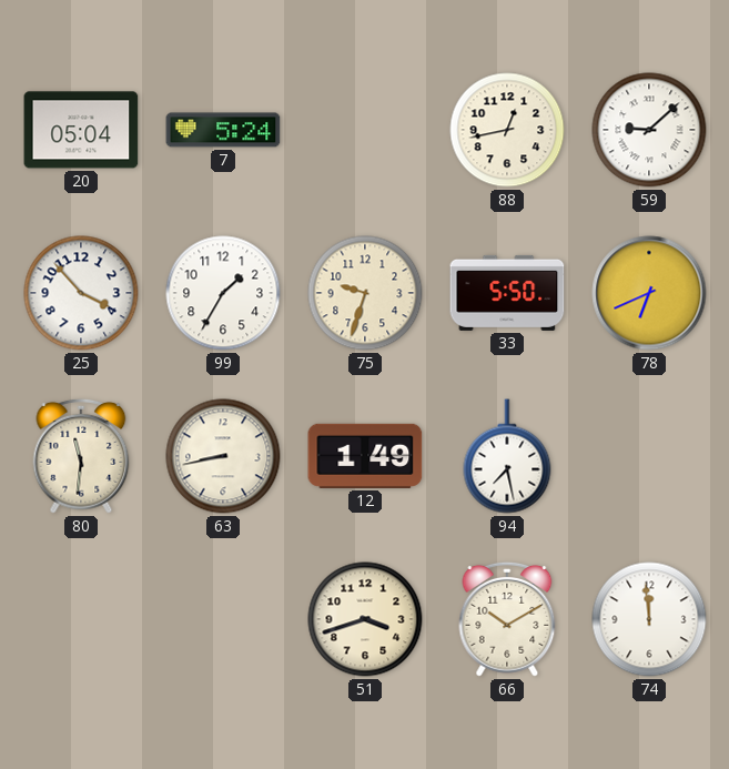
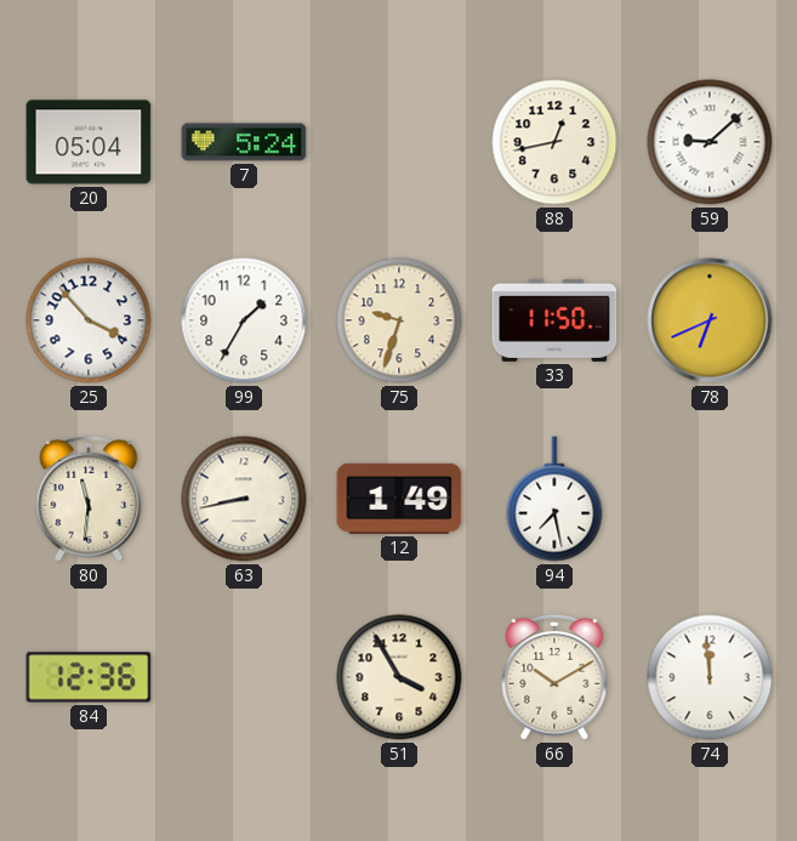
33: 5:50 -> 11:50
84: none -> 12:36
51: 3:42 -> 3:55
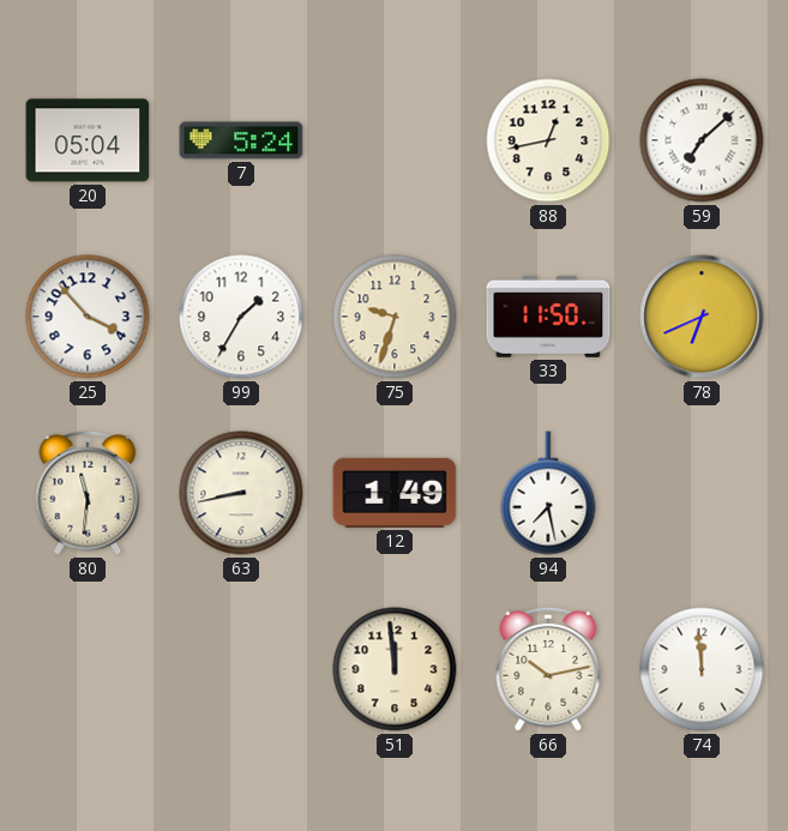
59: 9:08 -> 7:08
84: 12:36 -> none
51: 3:55 -> 11:59
66: 10:10 -> 10:13
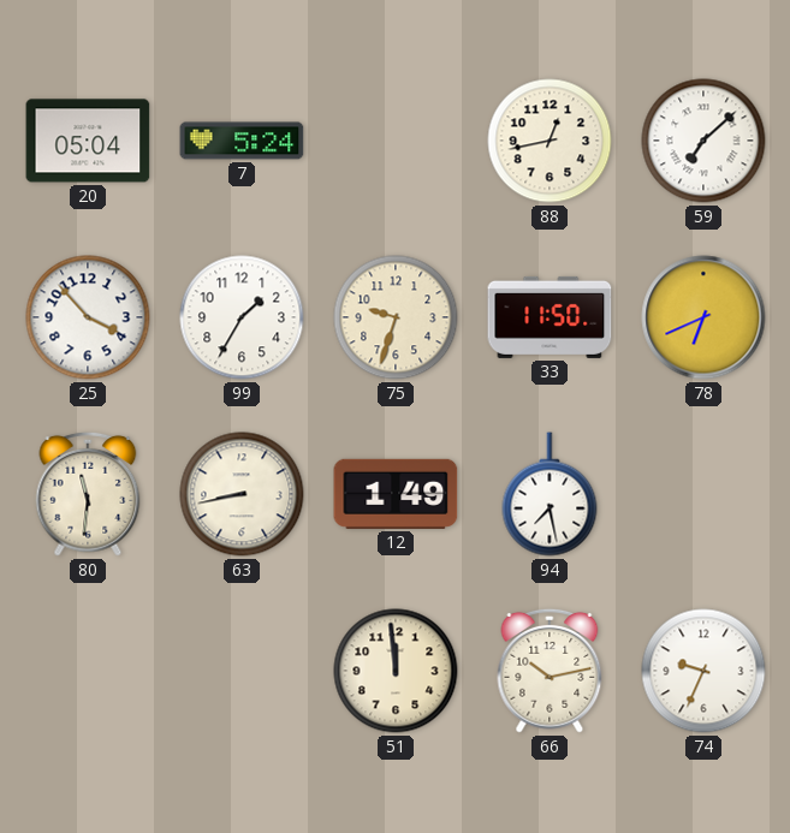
74: 11:59 -> 9:34
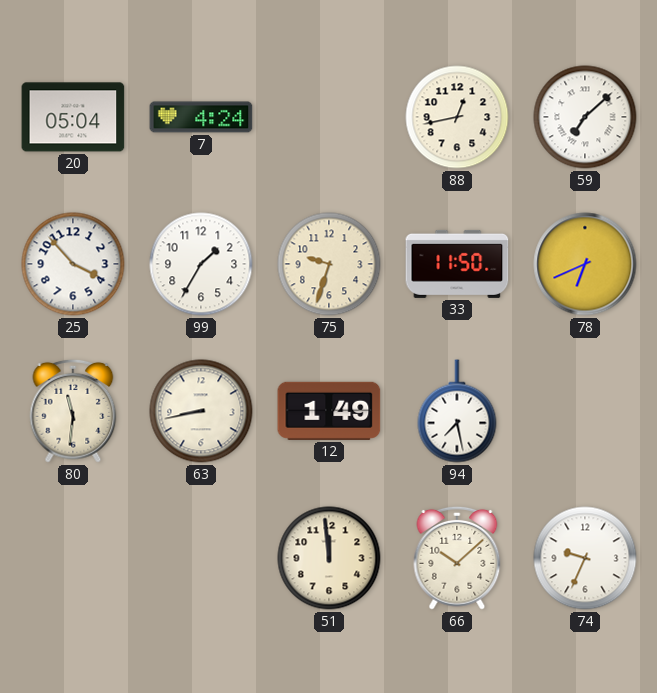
7: 5:24 -> 4:24
66: 10:13 -> 10:08
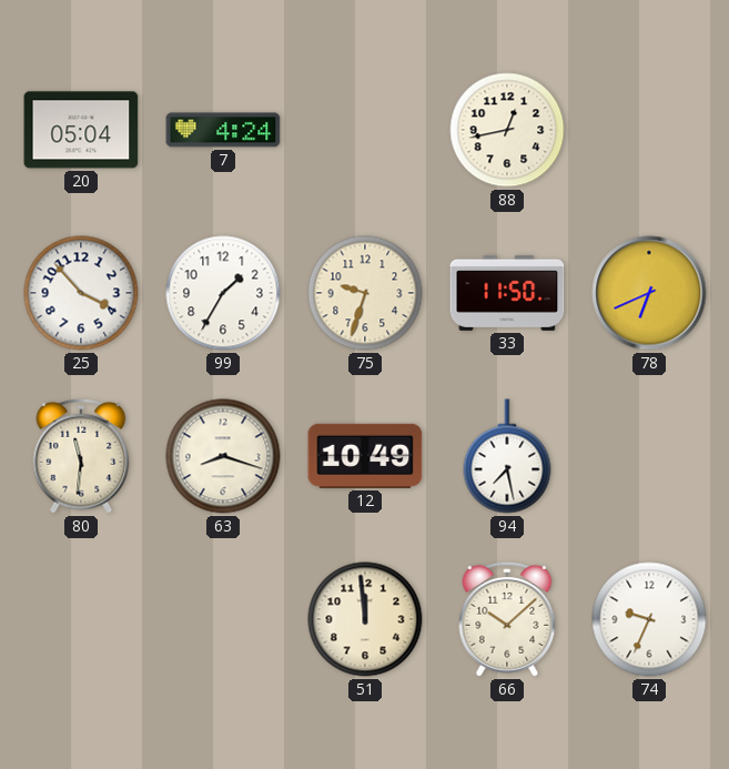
59: 7:08 -> none
63: 8:43 -> 8:18
12: 1:49 -> 10:49
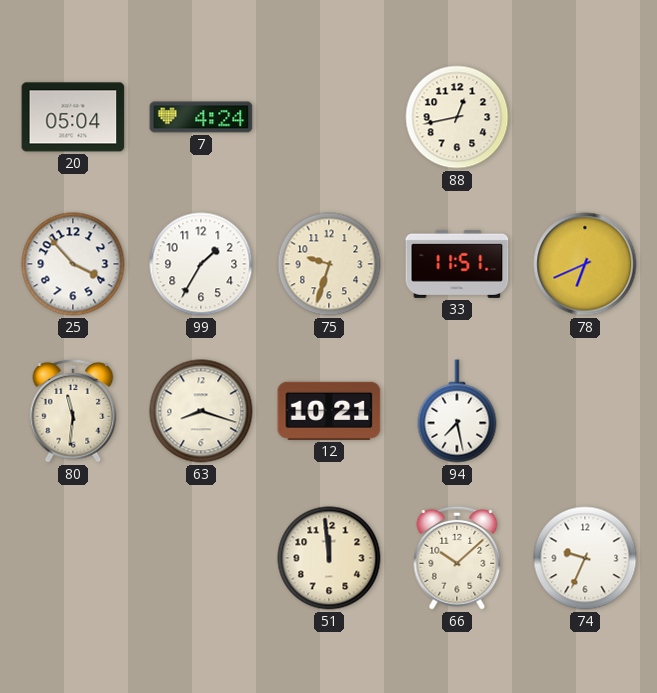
33: 11:50 -> 11:51
12: 10:49 -> 10:21
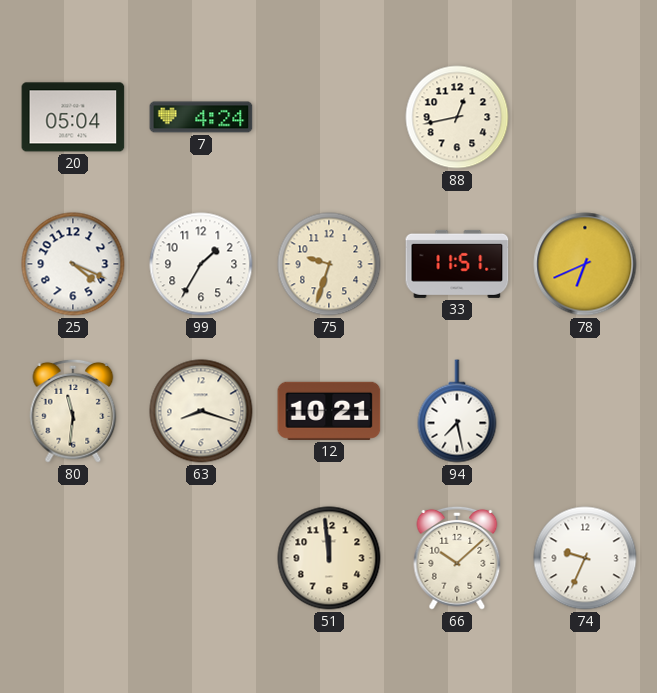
25: 3:53 -> 4:19
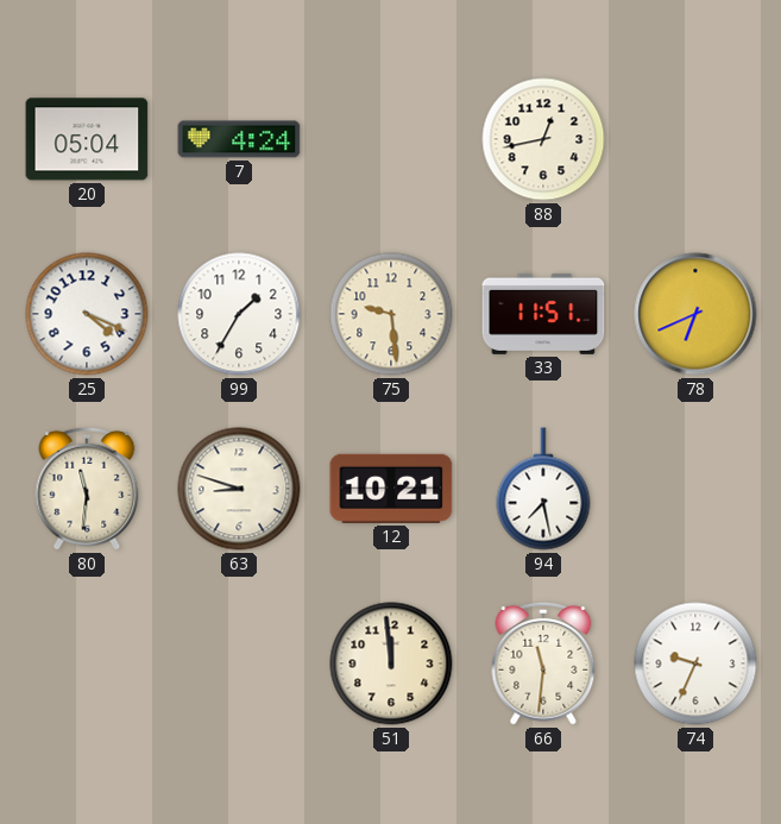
75: 9:33 -> 9:29
63: 8:18 -> 8:48
66: 10:08 -> 11:31
